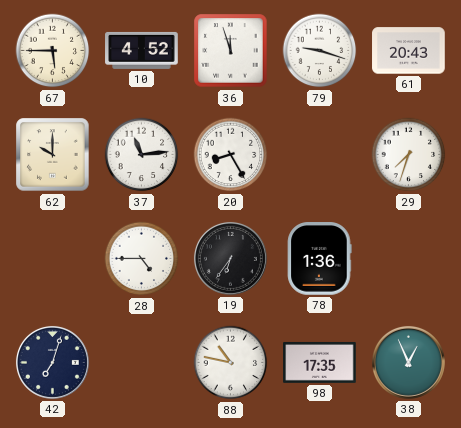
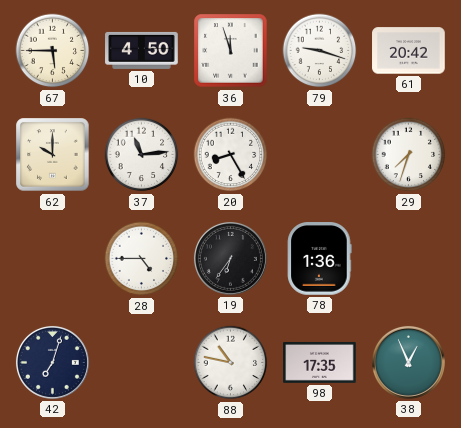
10: 4:52 -> 4:50
61: 20:43 -> 20:42
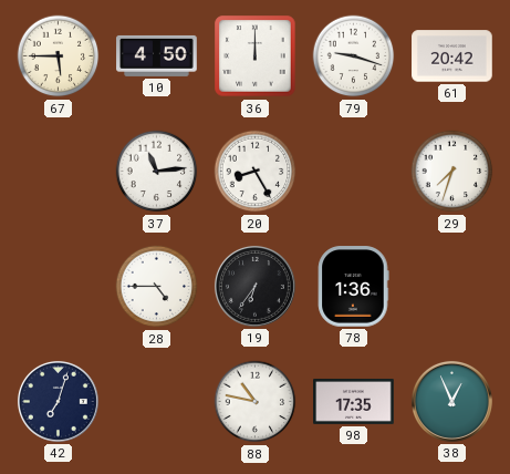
36: 11:57 -> 12:00
62: 10:00 -> none
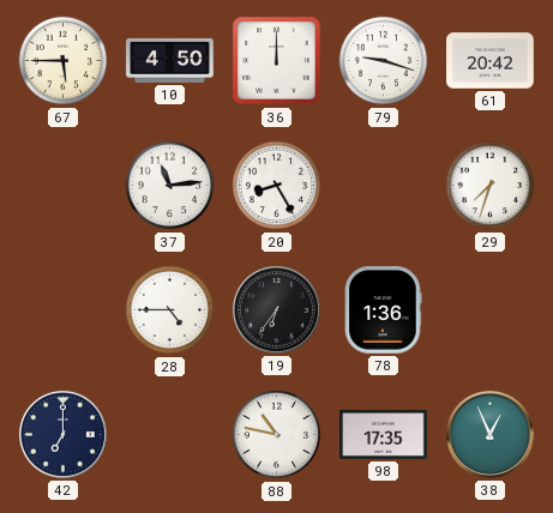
42: 7:03 -> 7:00
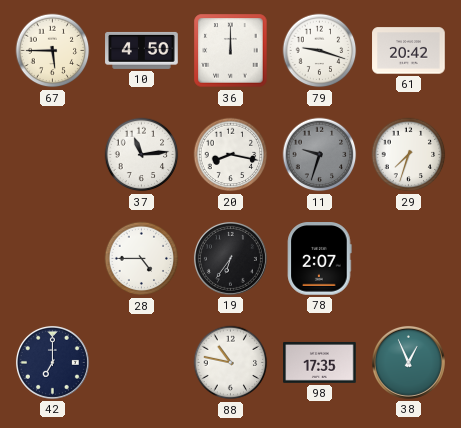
20: 8:25 -> 8:17
11: none -> 9:33
78: 1:36 -> 2:07
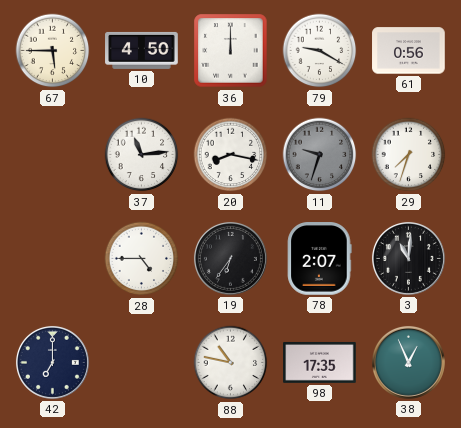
79: 9:18 -> 9:20
61: 20:42 -> 0:56
3: none -> 11:01
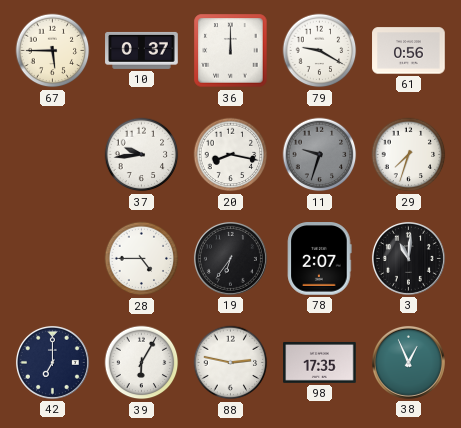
10: 4:50 -> 0:37
37: 11:14 -> 9:44
39: none -> 6:05
88: 10:47 -> 2:47
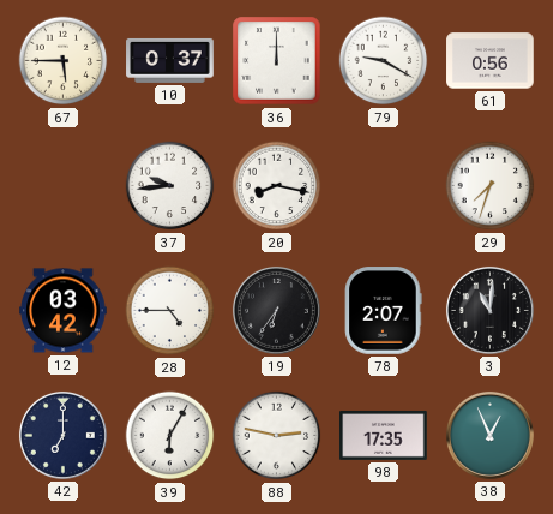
11: 9:33 -> none
12: none -> 03:42
